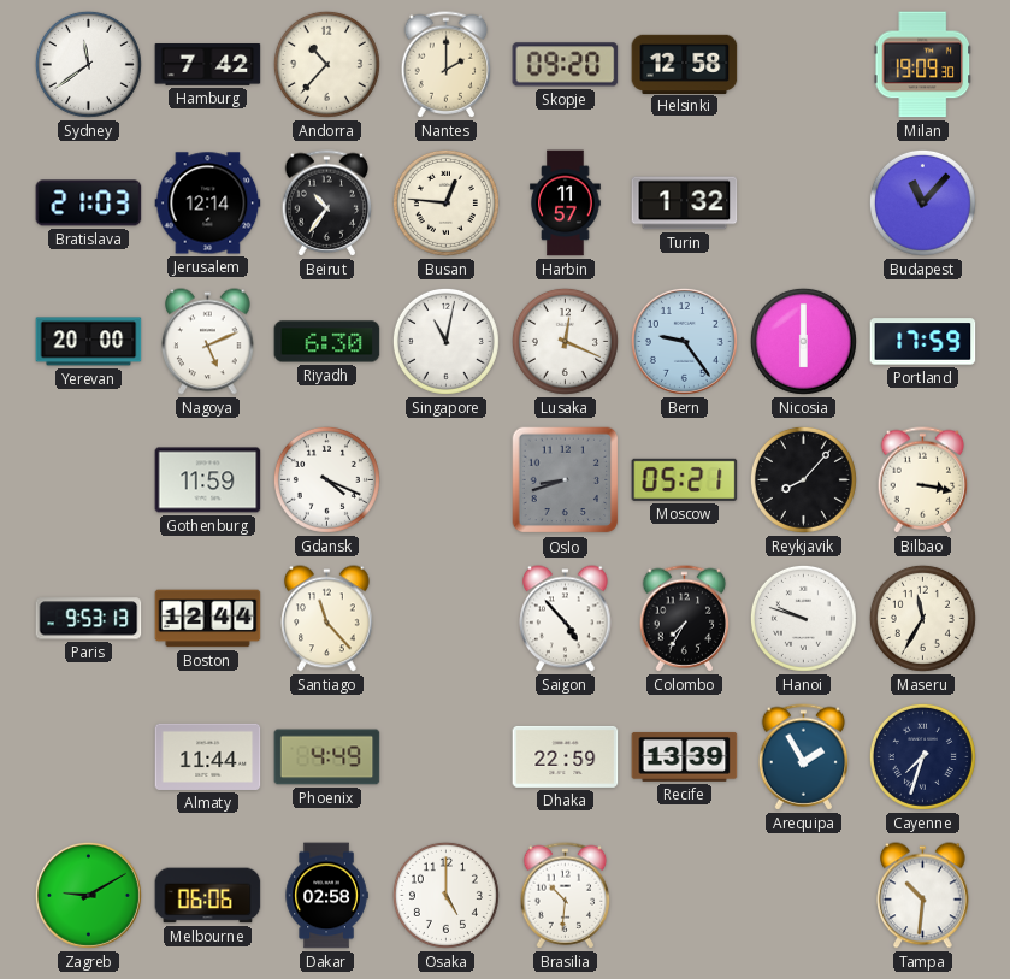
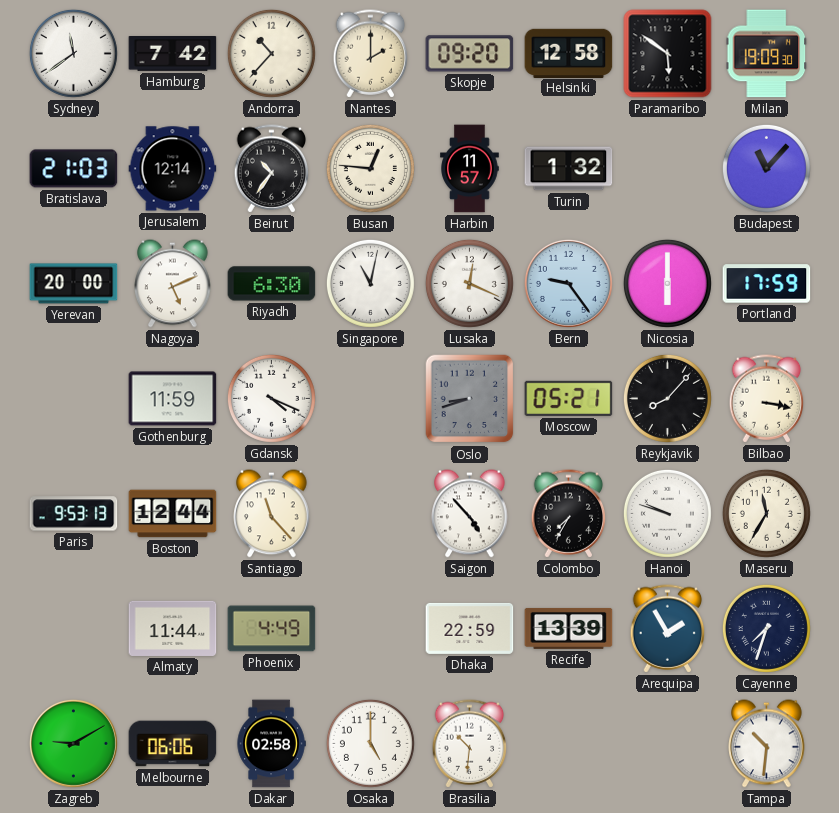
Paramaribo: none -> 5:51
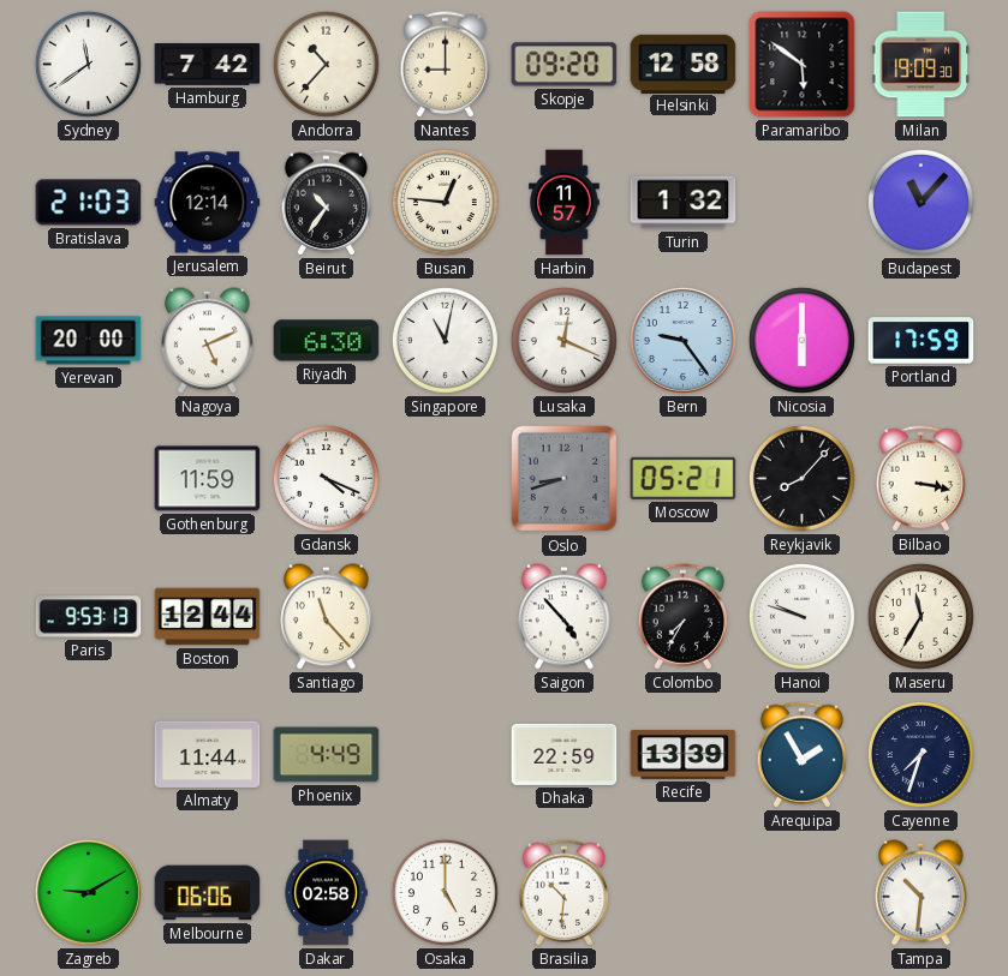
Nantes: 2:00 -> 9:00
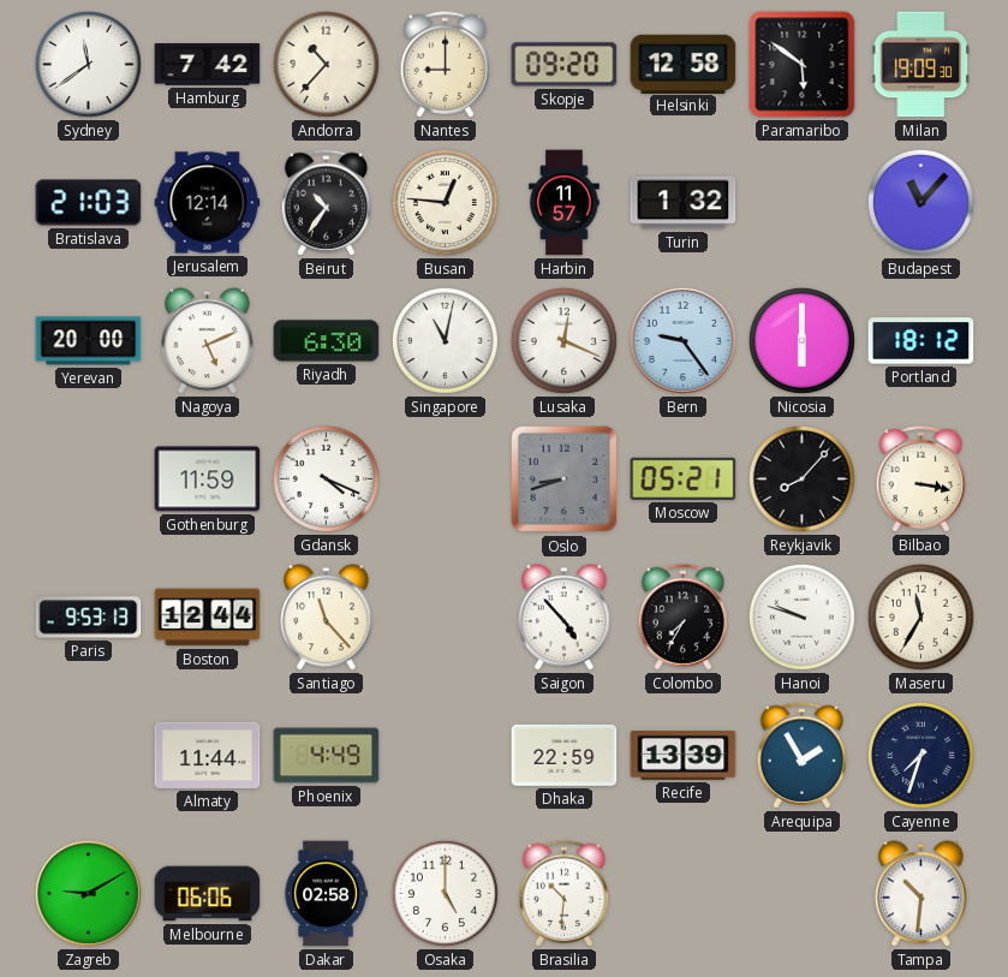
Portland: 17:59 -> 18:12
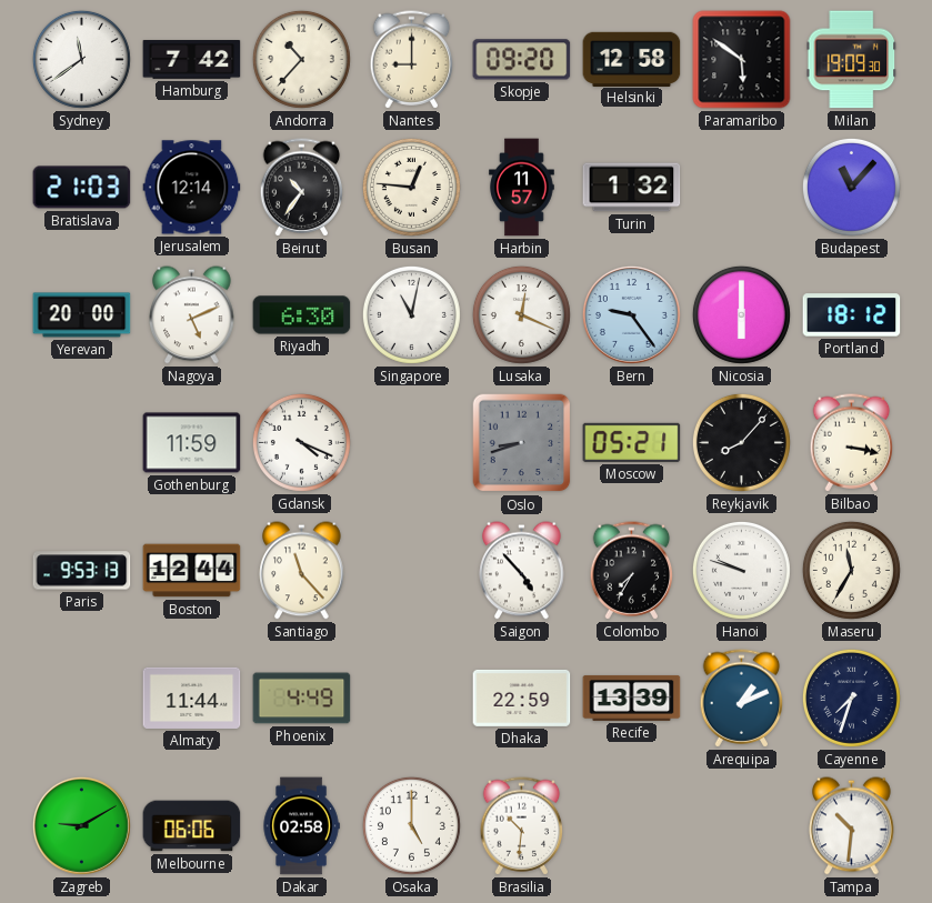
Arequipa: 1:55 -> 1:11
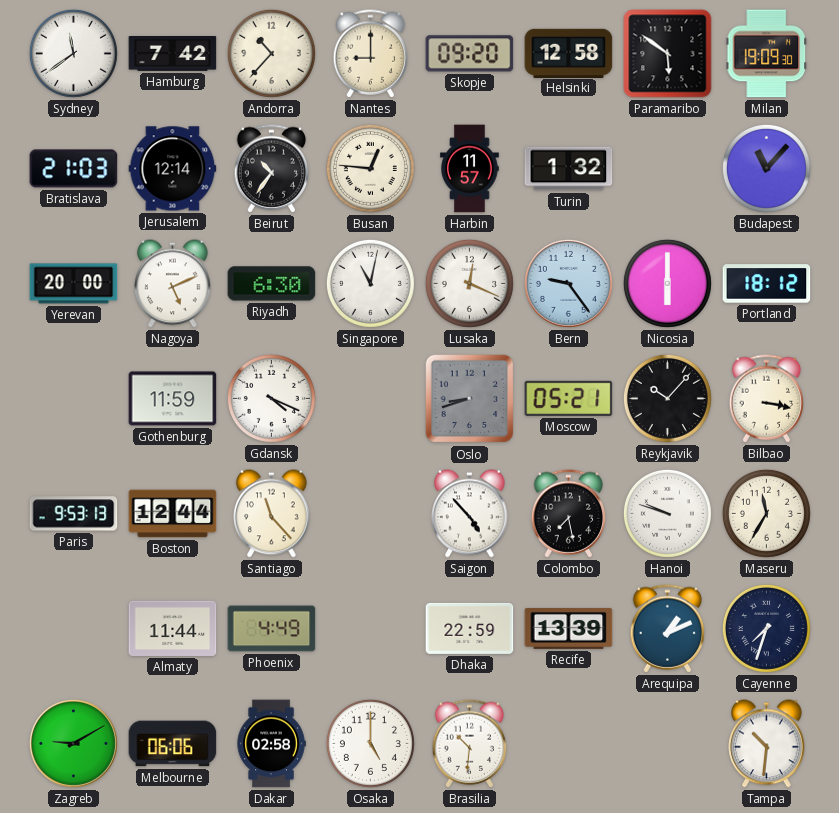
Reykjavik: 8:07 -> 10:07
Colombo: 7:35 -> 7:28
